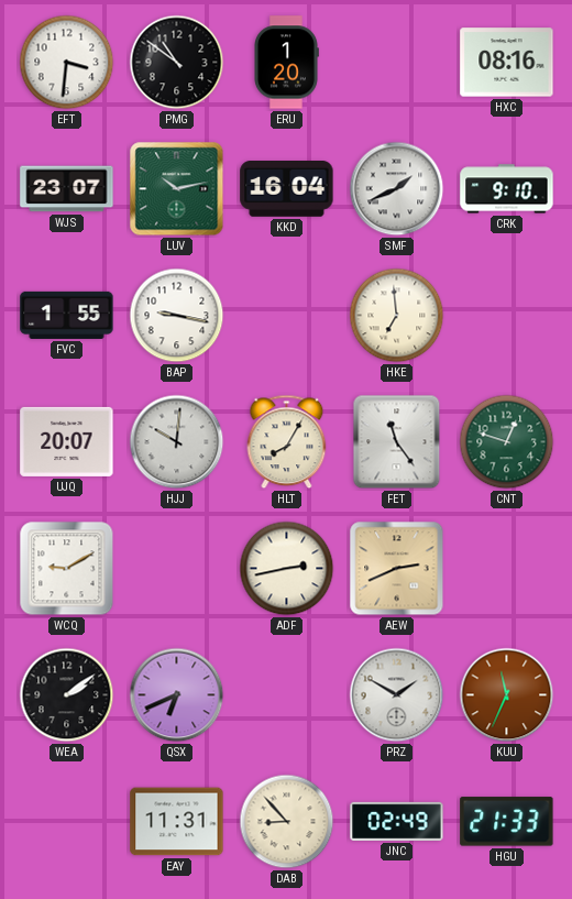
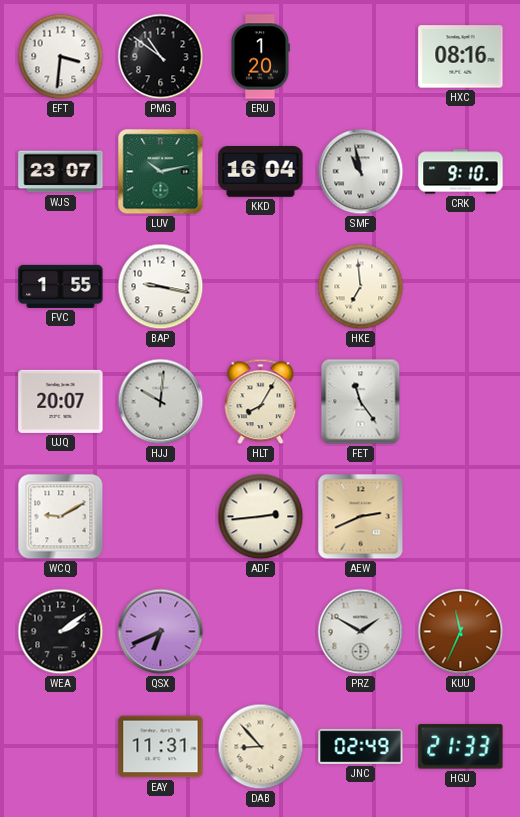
SMF: 1:41 -> 10:58
CNT: 12:48 -> none
ADF: 2:43 -> 2:44
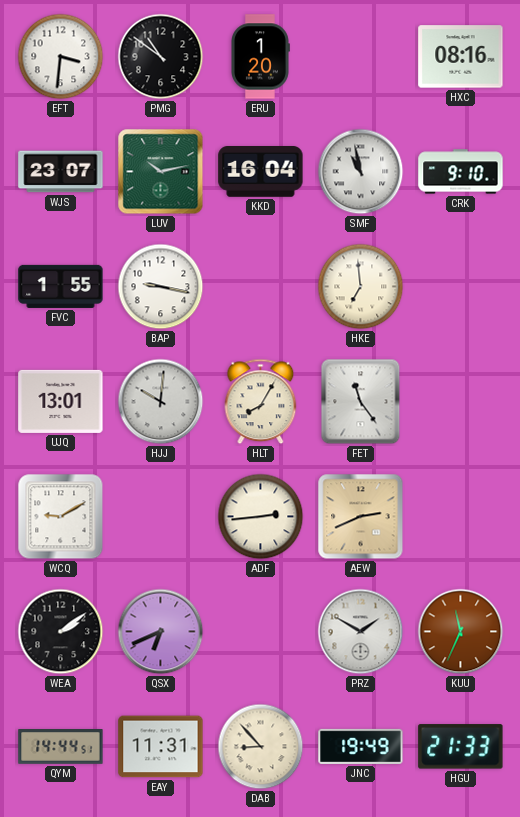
UJQ: 20:07 -> 13:01
QYM: none -> 14:44
JNC: 02:49 -> 19:49
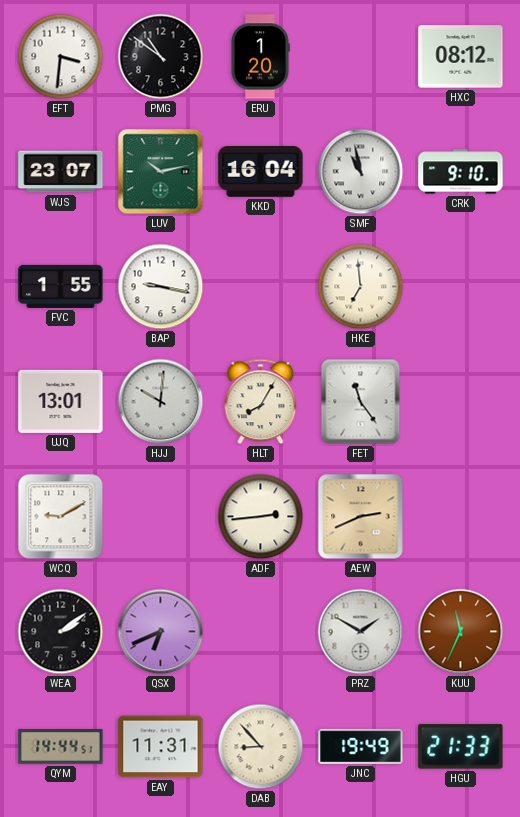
HXC: 08:16 -> 08:12
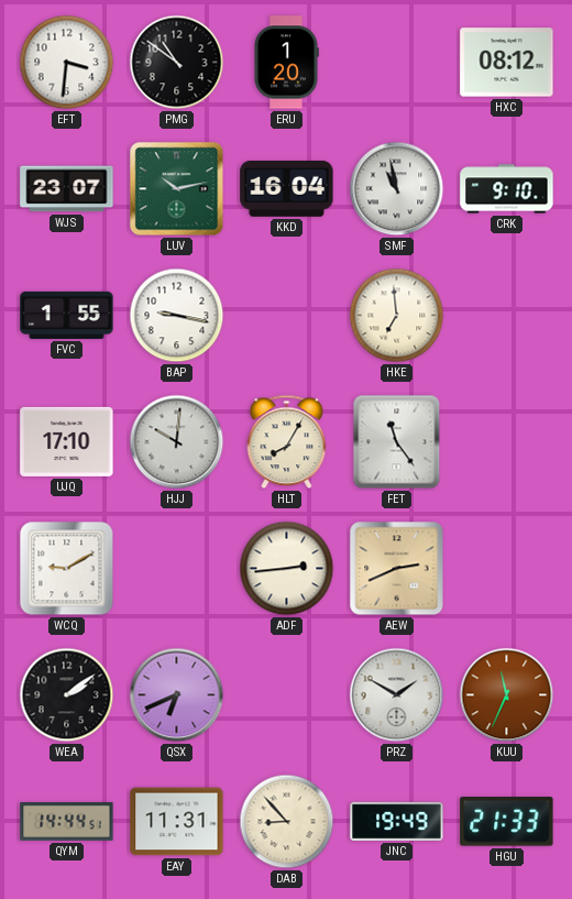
UJQ: 13:01 -> 17:10
